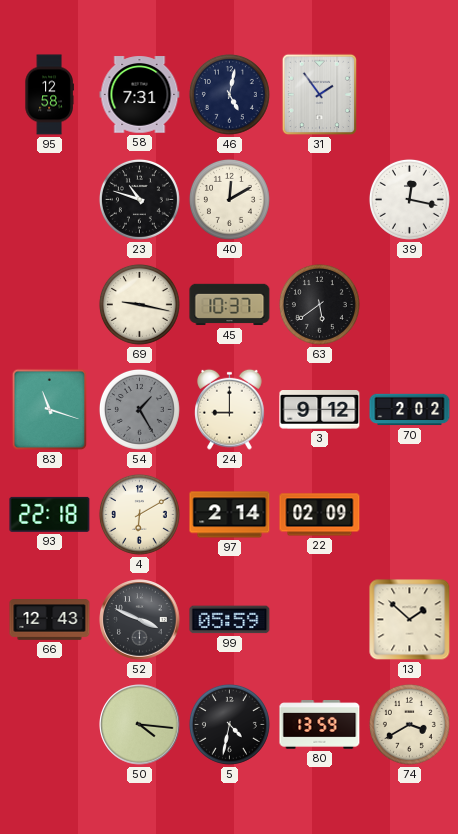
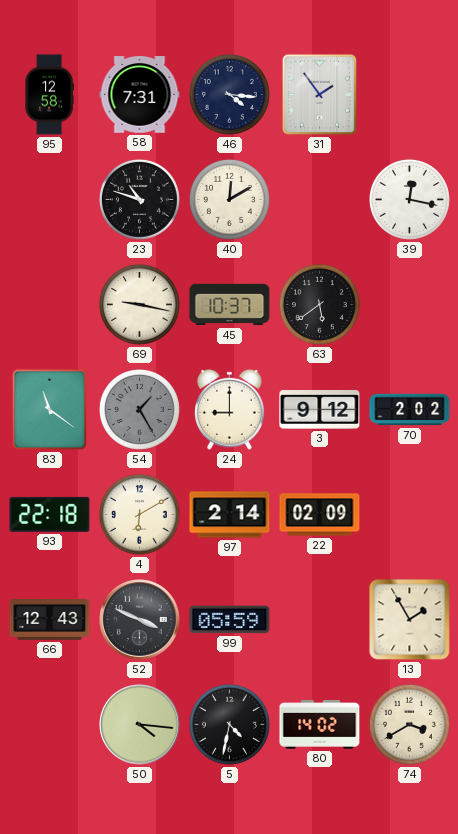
46: 5:02 -> 4:16
83: 11:18 -> 11:21
13: 1:52 -> 1:55
80: 13:59 -> 14:02
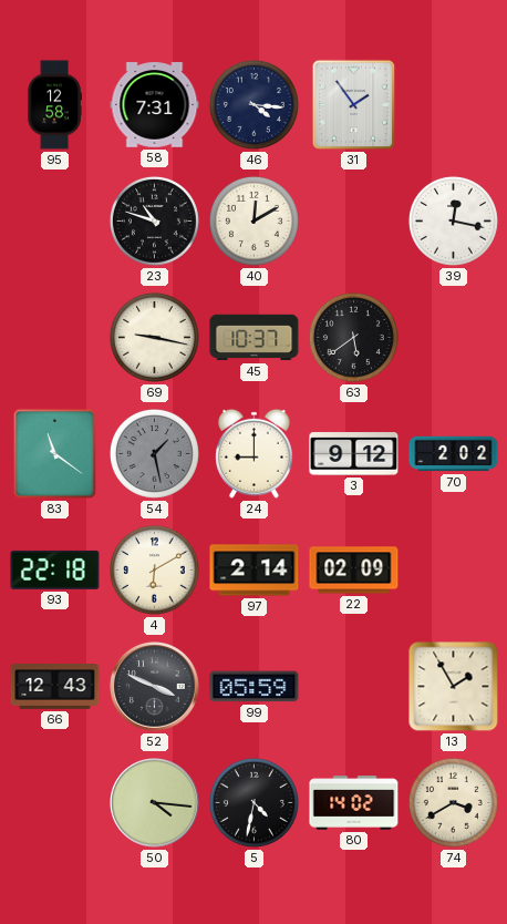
54: 1:25 -> 1:28
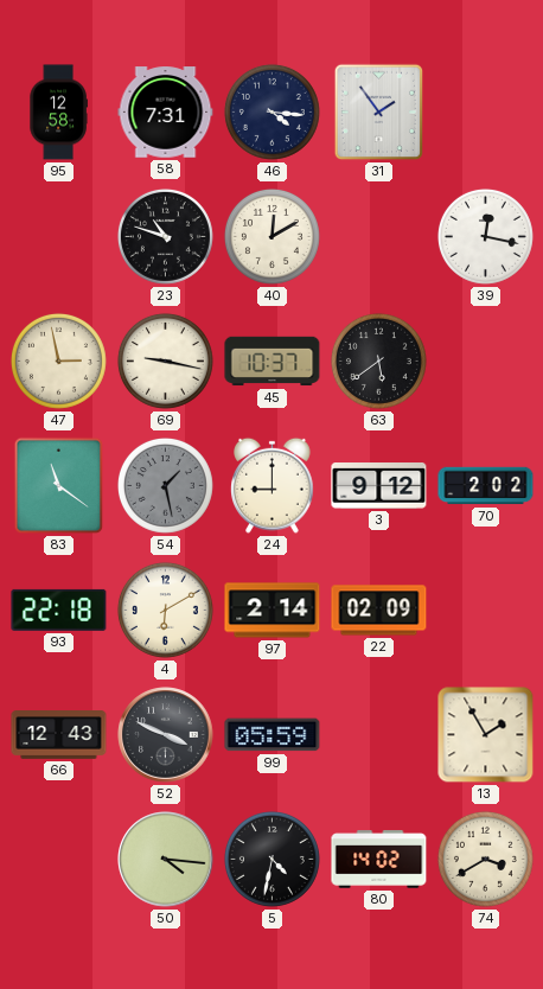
47: none -> 2:58
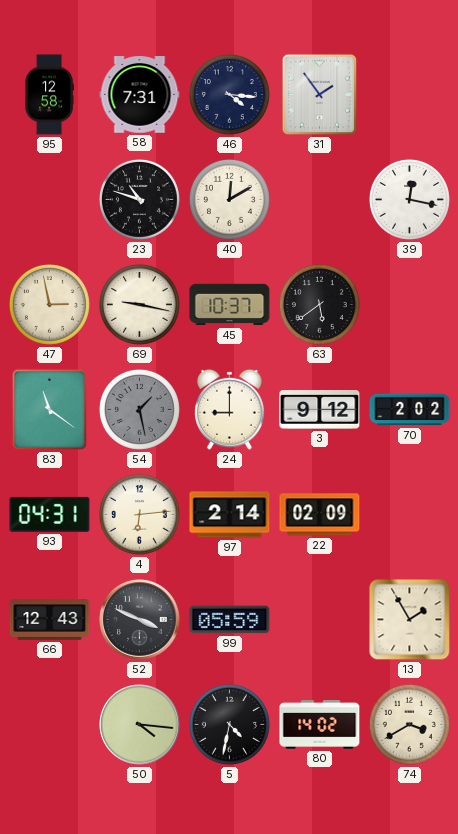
93: 22:18 -> 04:31
4: 6:10 -> 6:14
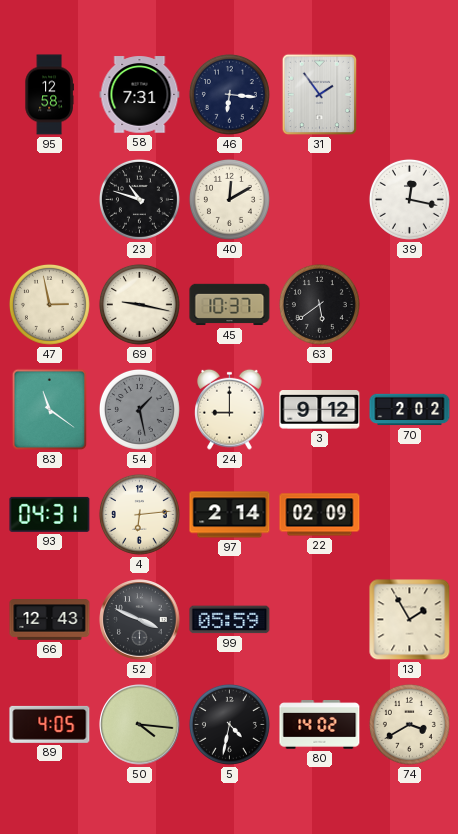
46: 4:16 -> 6:16
89: none -> 4:05
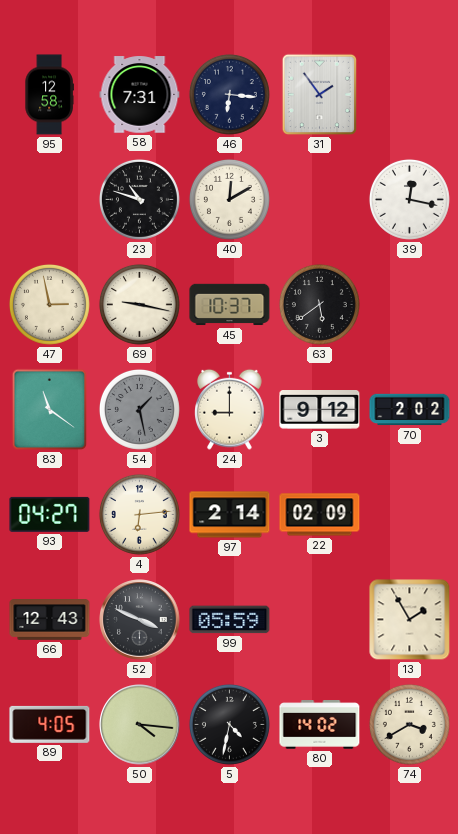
93: 04:31 -> 04:27
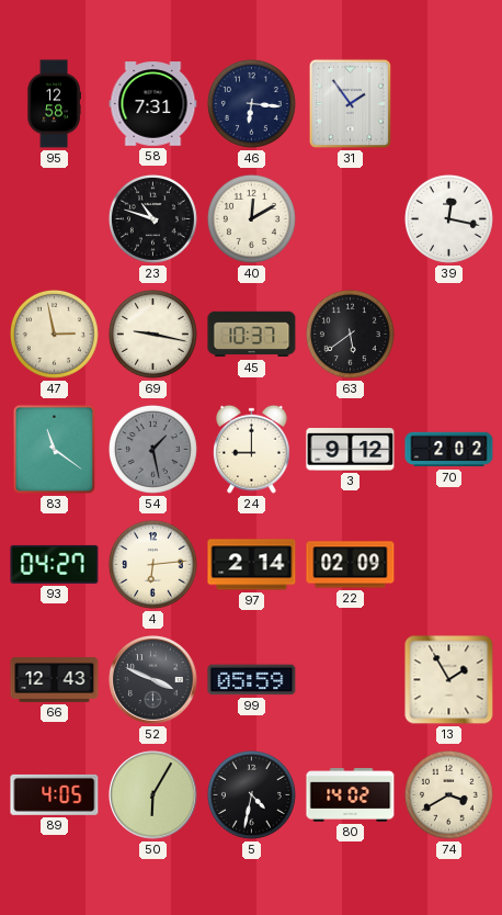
50: 4:16 -> 6:05
